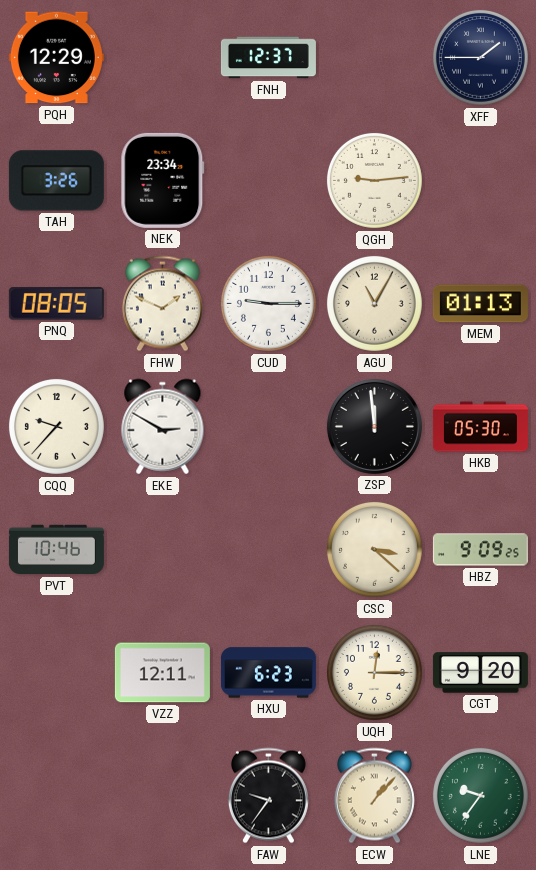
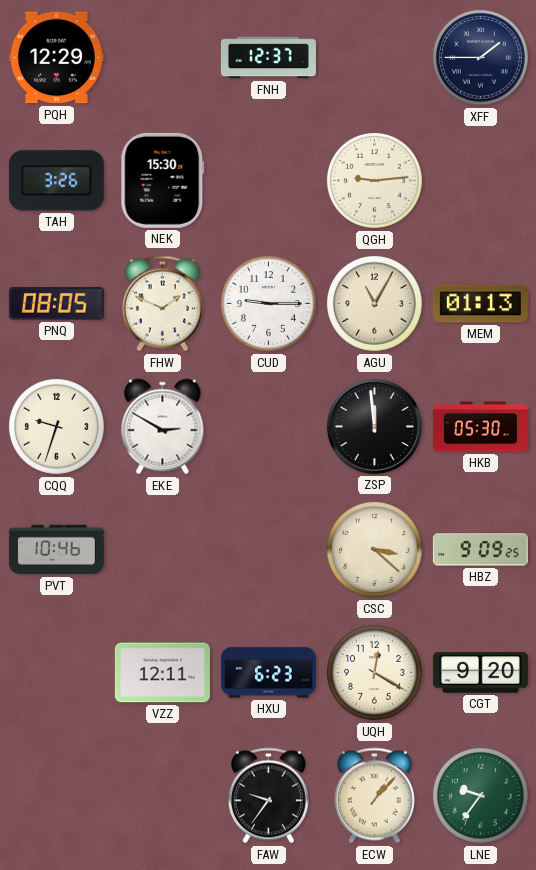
NEK: 23:34 -> 15:30
CQQ: 9:37 -> 9:33
UQH: 12:15 -> 12:20
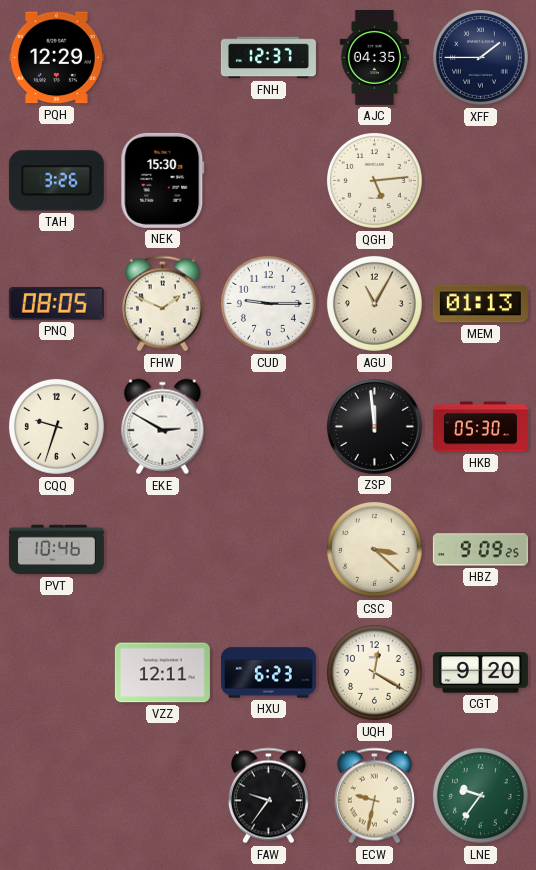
AJC: none -> 04:35
QGH: 9:14 -> 5:14
ECW: 1:07 -> 9:32
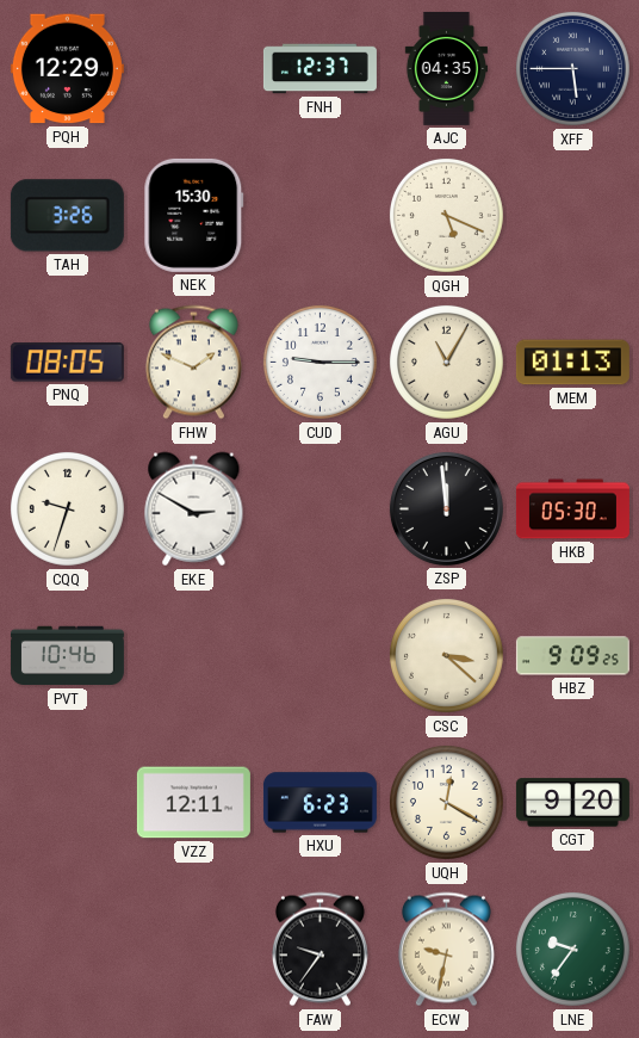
XFF: 1:45 -> 5:45
QGH: 5:14 -> 5:19
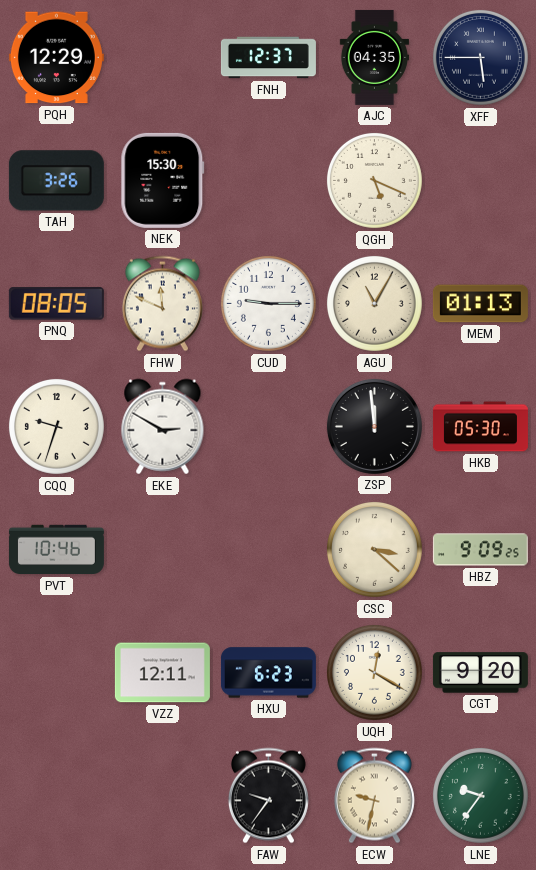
FHW: 1:49 -> 11:49
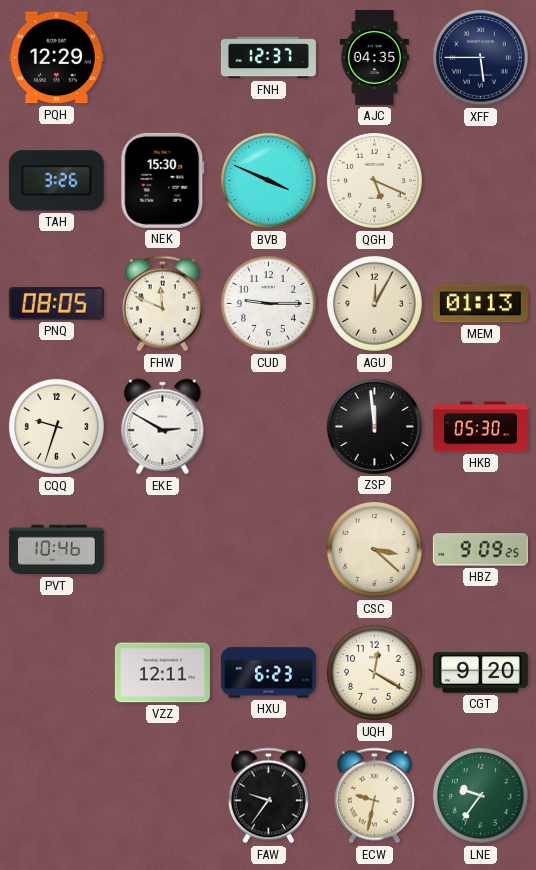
BVB: none -> 3:49
AGU: 11:05 -> 12:05
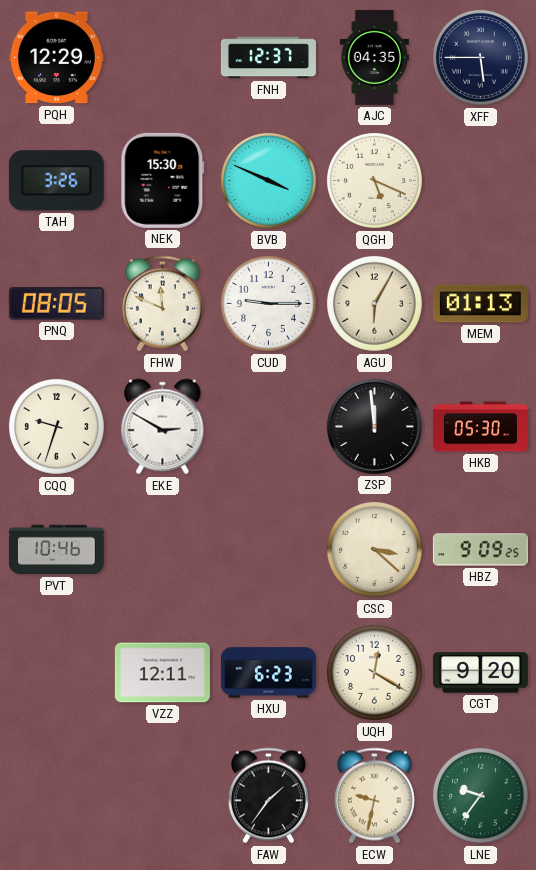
AGU: 12:05 -> 6:05
FAW: 9:36 -> 1:36
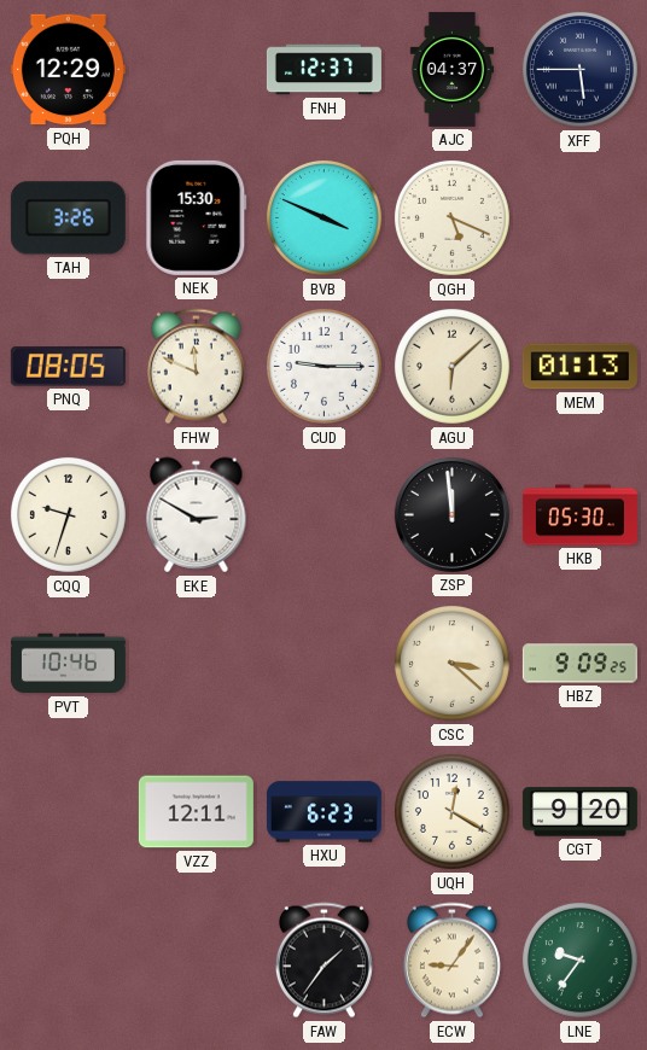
AJC: 04:35 -> 04:37
AGU: 6:05 -> 6:08
ECW: 9:32 -> 9:06
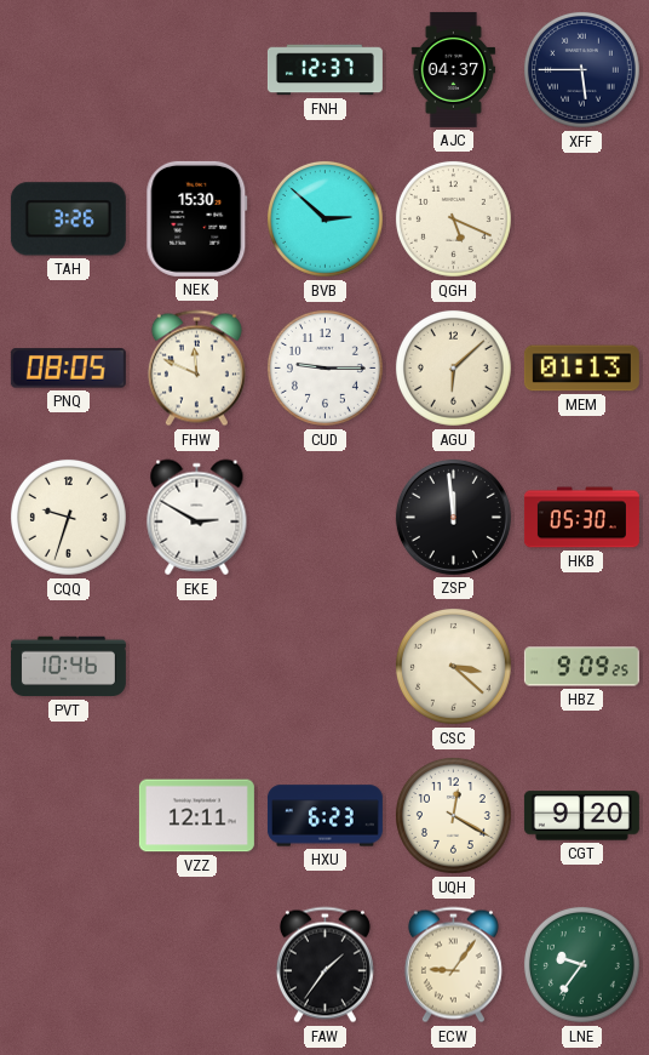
PQH: 12:29 -> none
BVB: 3:49 -> 2:52
